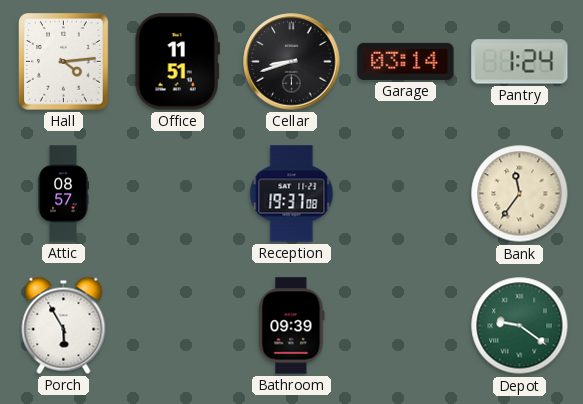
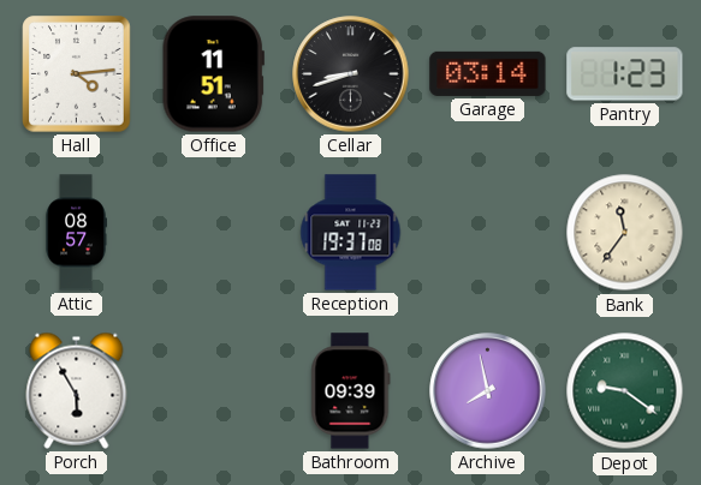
Pantry: 1:24 -> 1:23
Archive: none -> 7:58
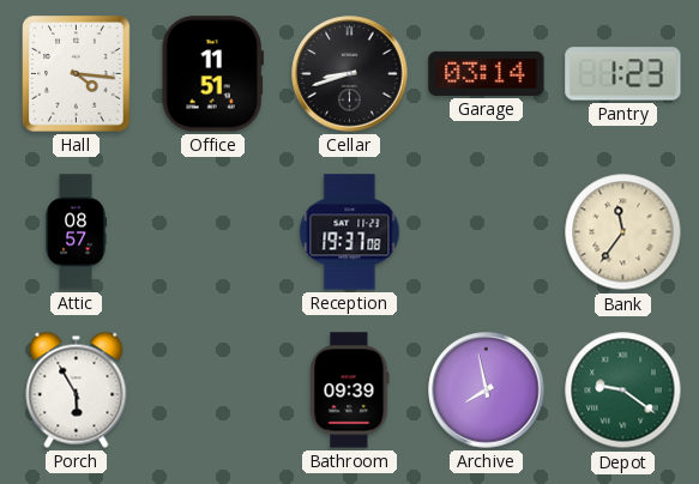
Hall: 4:14 -> 4:16
